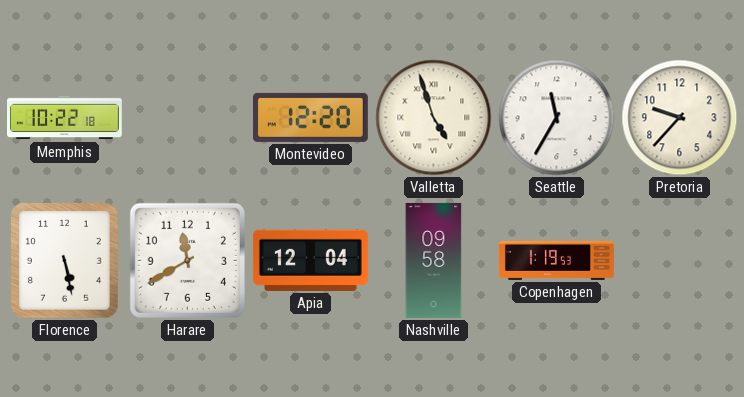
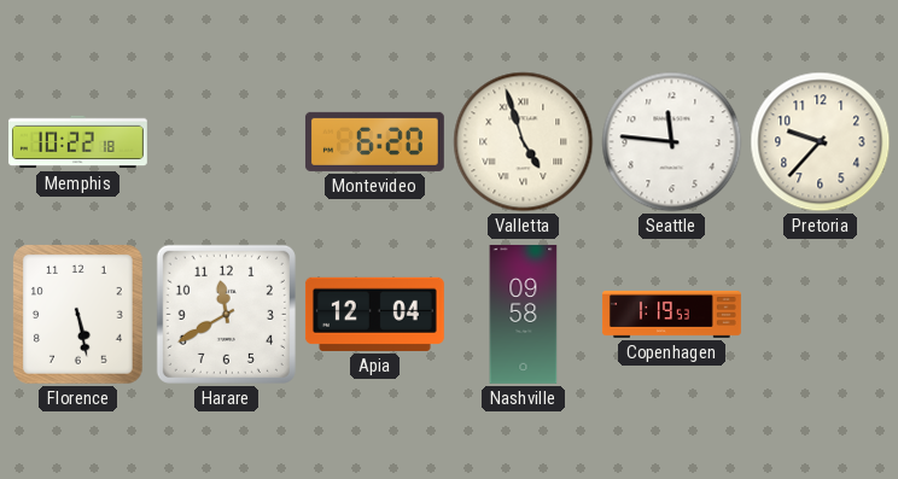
Montevideo: 12:20 -> 6:20
Seattle: 11:35 -> 11:46
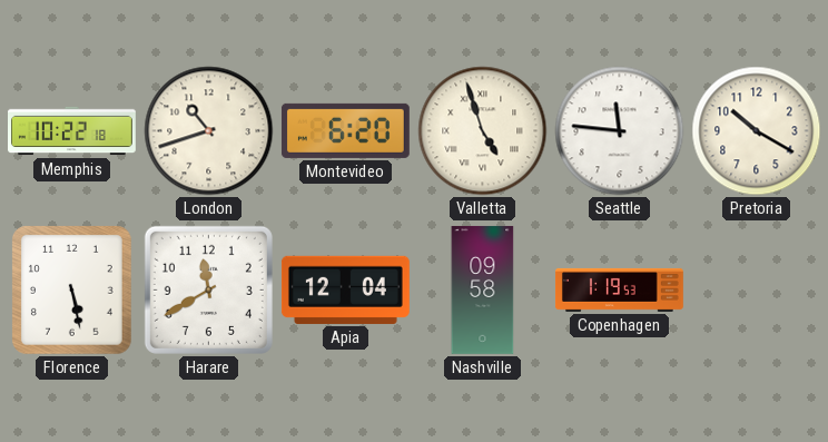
London: none -> 10:42
Pretoria: 9:37 -> 10:20
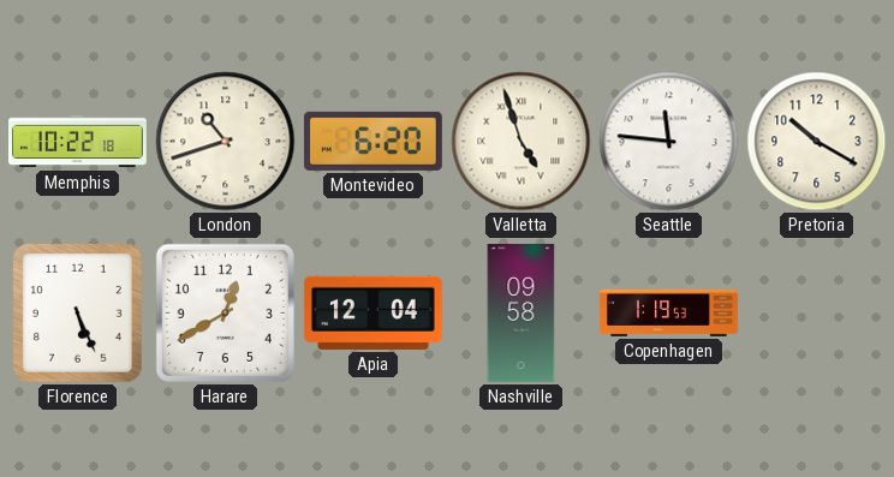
Florence: 5:28 -> 5:26
Harare: 11:40 -> 12:40
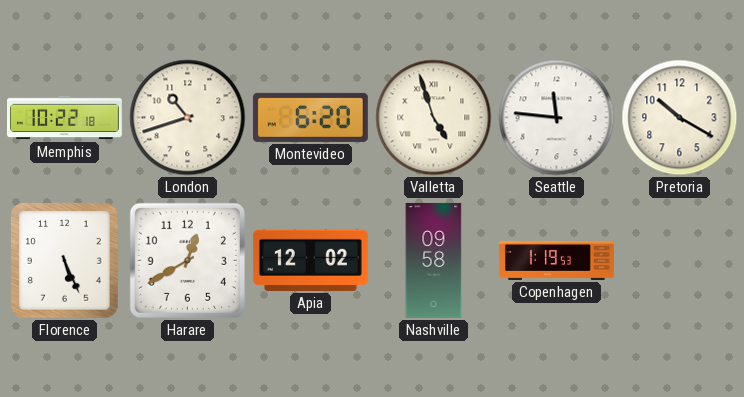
Apia: 12:04 -> 12:02
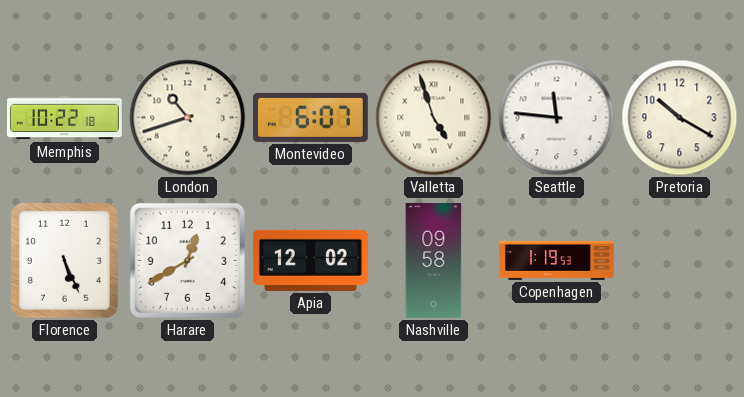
Montevideo: 6:20 -> 6:07
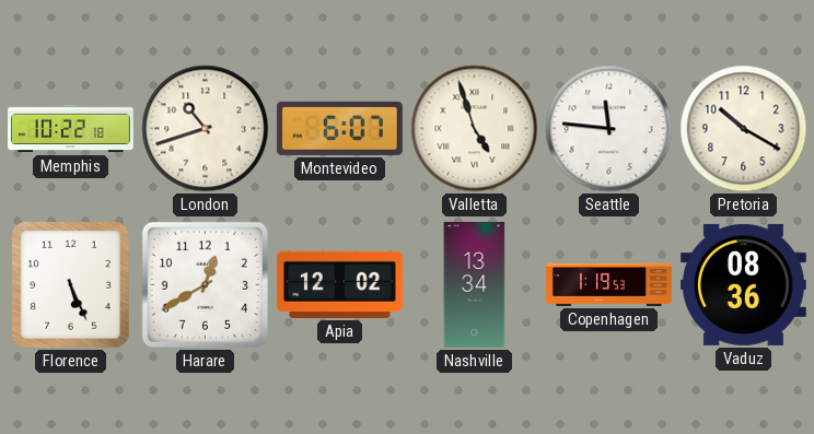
Nashville: 09:58 -> 13:34
Vaduz: none -> 08:36
